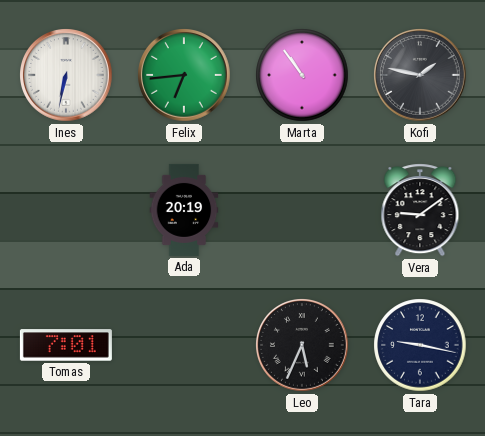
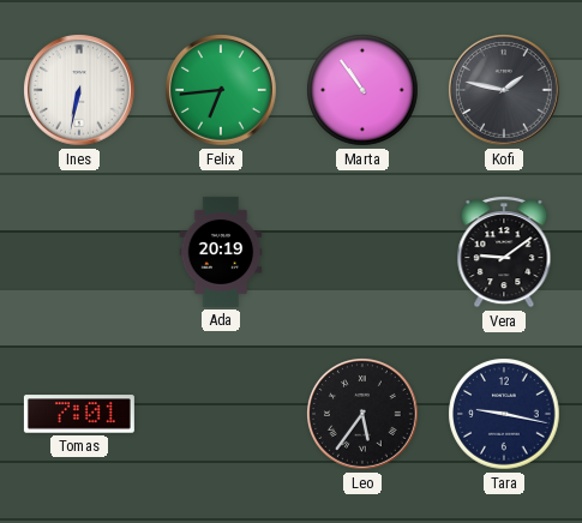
Leo: 5:34 -> 5:36
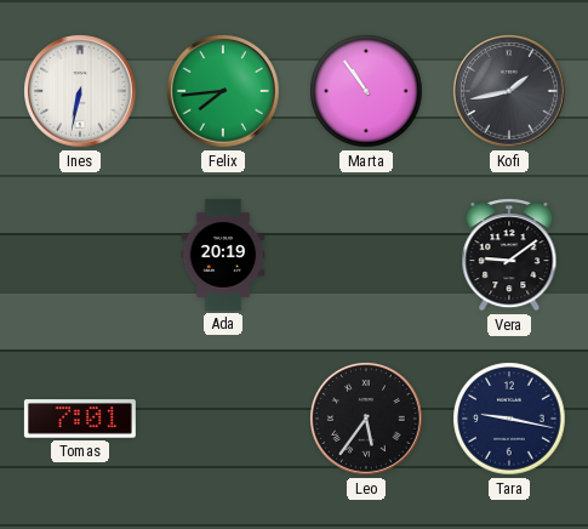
Felix: 6:44 -> 7:44
Kofi: 1:47 -> 1:43
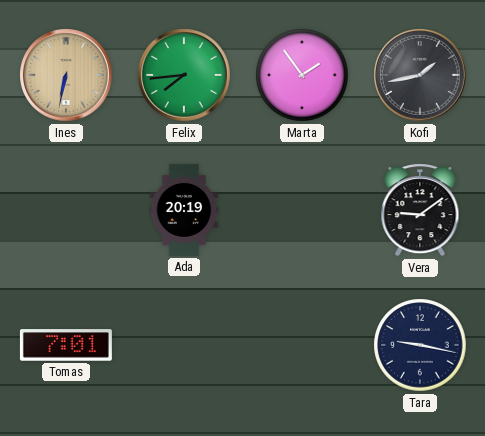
Ines dial: white -> champagne
Marta: 10:54 -> 1:54
Leo: 5:36 -> none
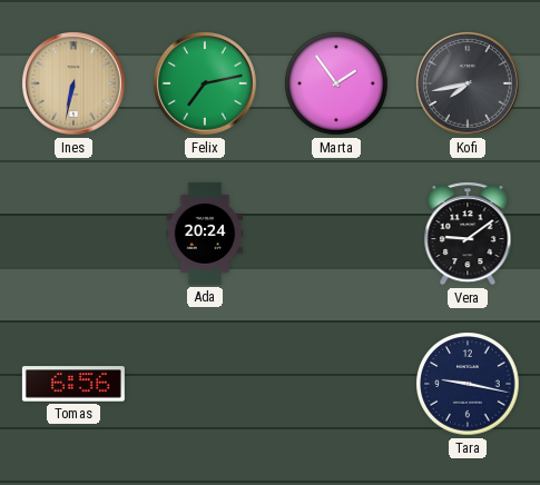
Felix: 7:44 -> 7:13
Kofi: 1:43 -> 7:43
Ada: 20:19 -> 20:24
Tomas: 7:01 -> 6:56
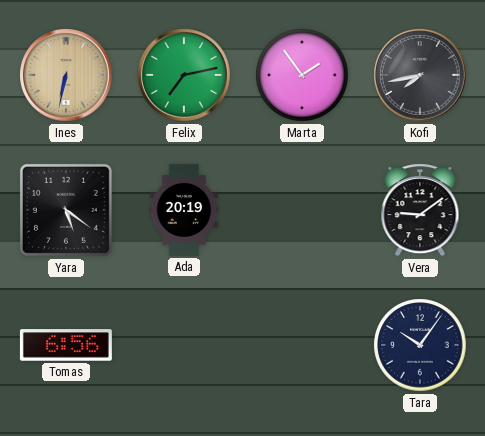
Yara: none -> 5:21
Ada: 20:24 -> 20:19
Tara: 9:17 -> 10:06
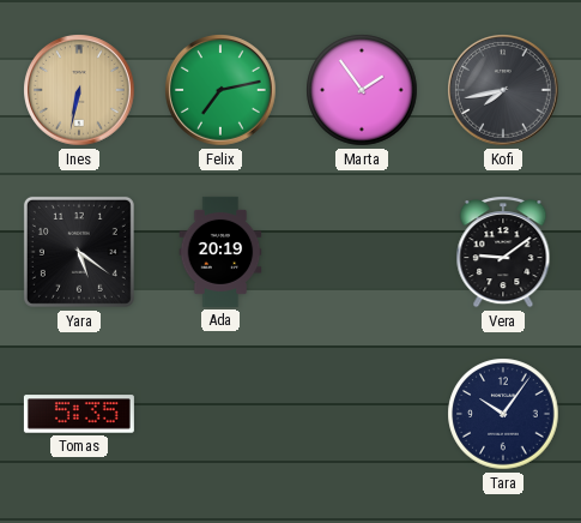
Tomas: 6:56 -> 5:35
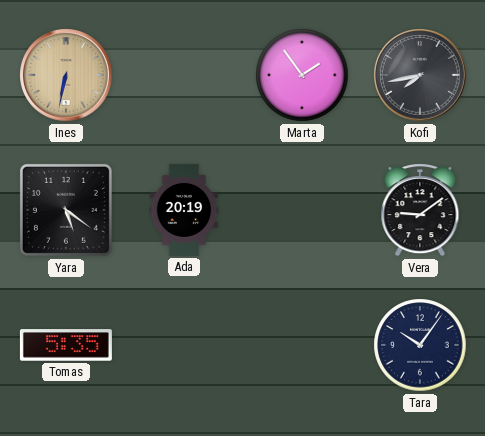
Felix: 7:13 -> none
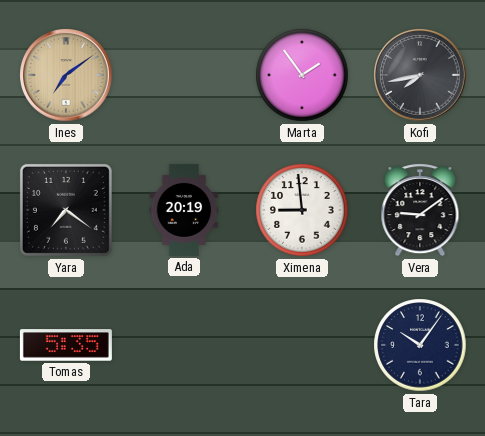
Ines: 6:32 -> 7:09
Yara: 5:21 -> 7:21
Ximena: none -> 8:59
